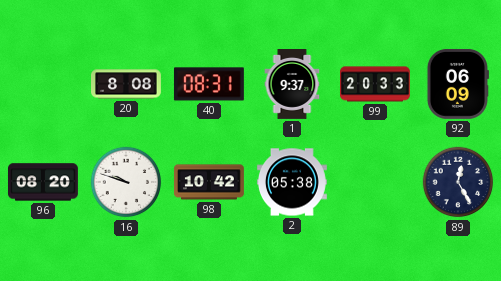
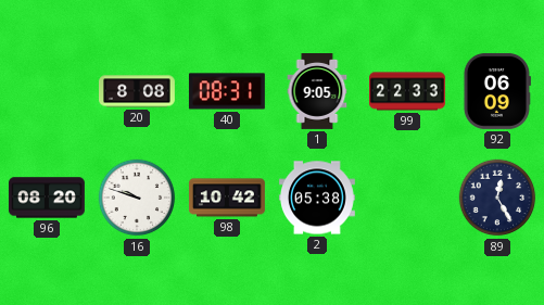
1: 9:37 -> 9:05
99: 20:33 -> 22:33
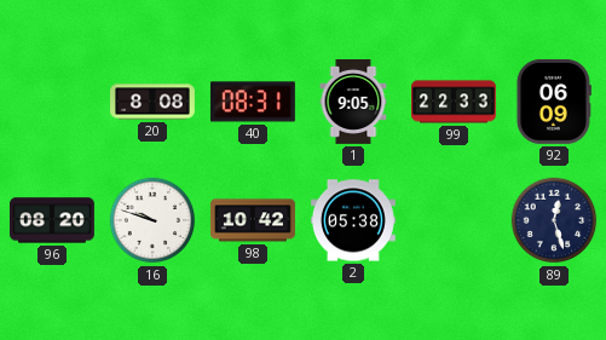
89: 12:25 -> 12:27
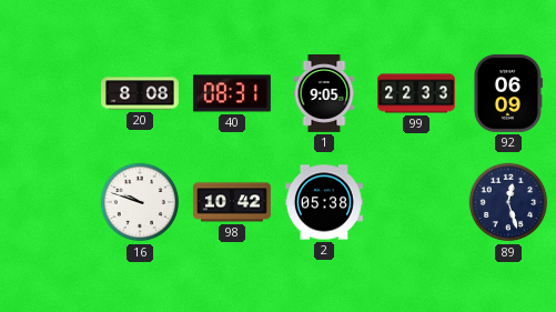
96: 08:20 -> none
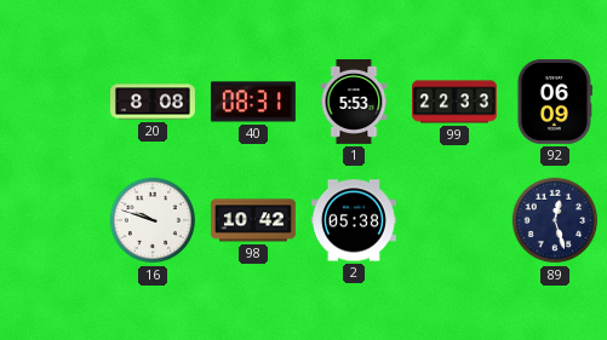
1: 9:05 -> 5:53
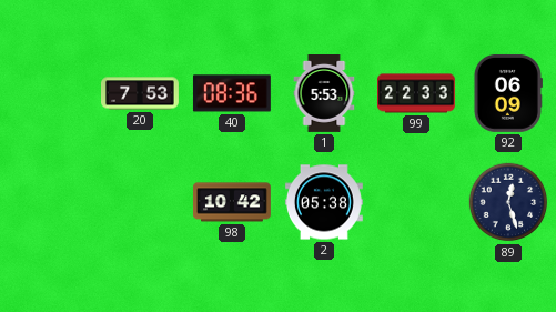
20: 8:08 -> 7:53
40: 08:31 -> 08:36
16: 9:48 -> none
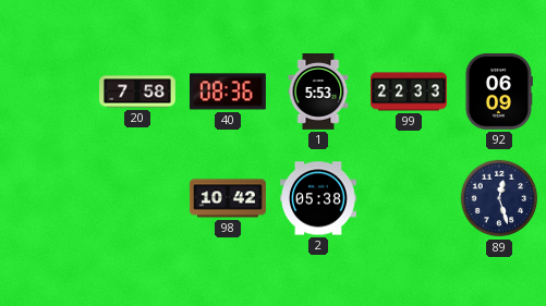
20: 7:53 -> 7:58
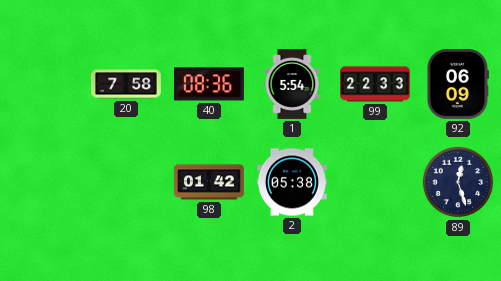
1: 5:53 -> 5:54
98: 10:42 -> 01:42
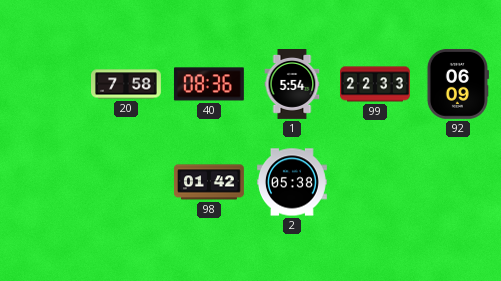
89: 12:27 -> none
